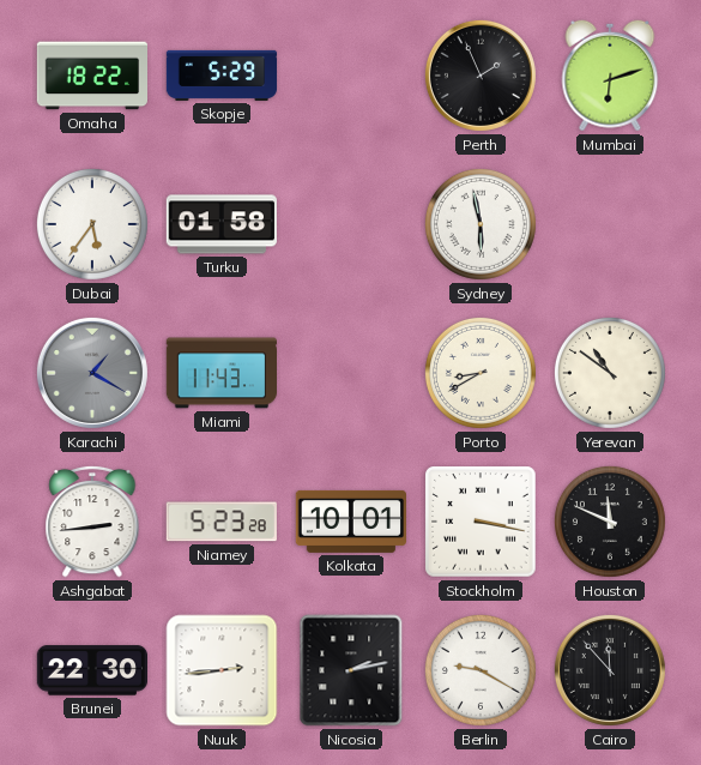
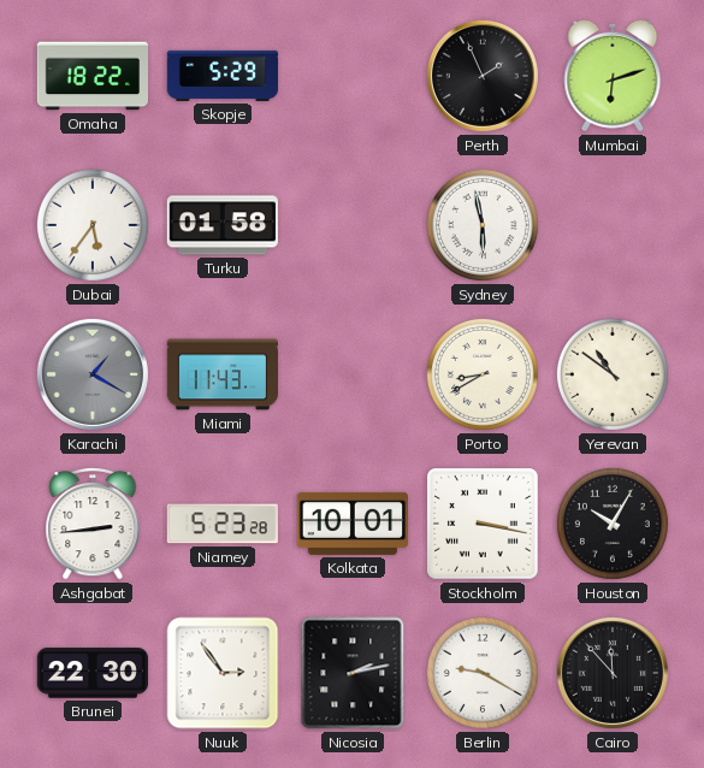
Houston: 11:49 -> 10:05
Nuuk: 2:44 -> 2:54
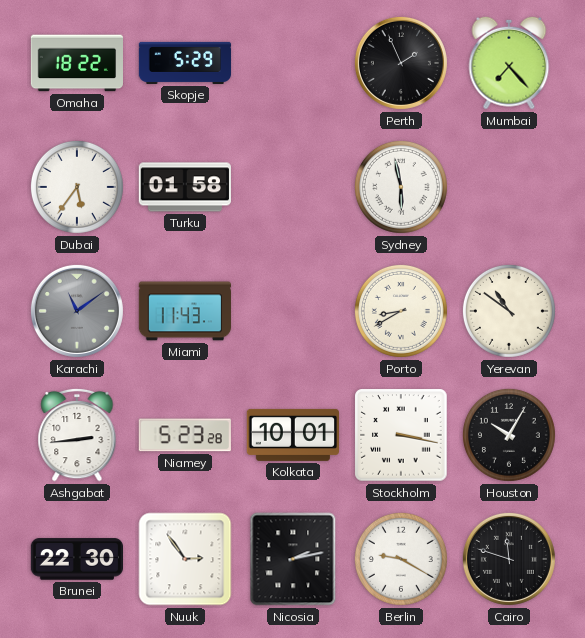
Mumbai: 6:12 -> 7:23
Karachi: 1:20 -> 11:09
Cairo: 11:53 -> 11:48
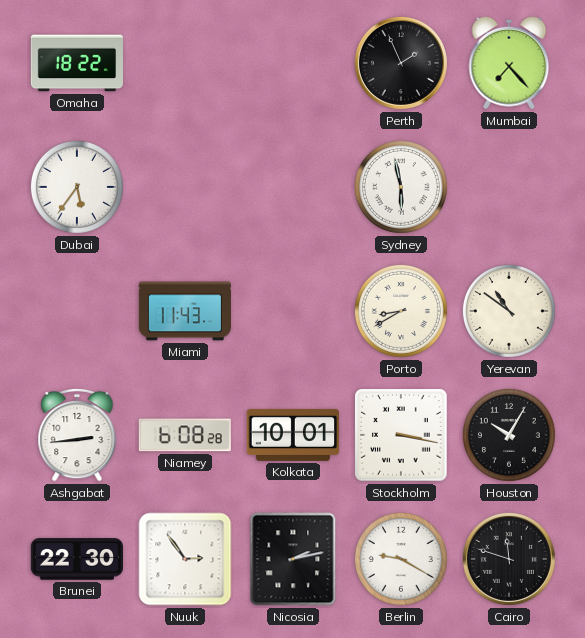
Skopje: 5:29 -> none
Turku: 01:58 -> none
Karachi: 11:09 -> none
Niamey: 5:23 -> 6:08
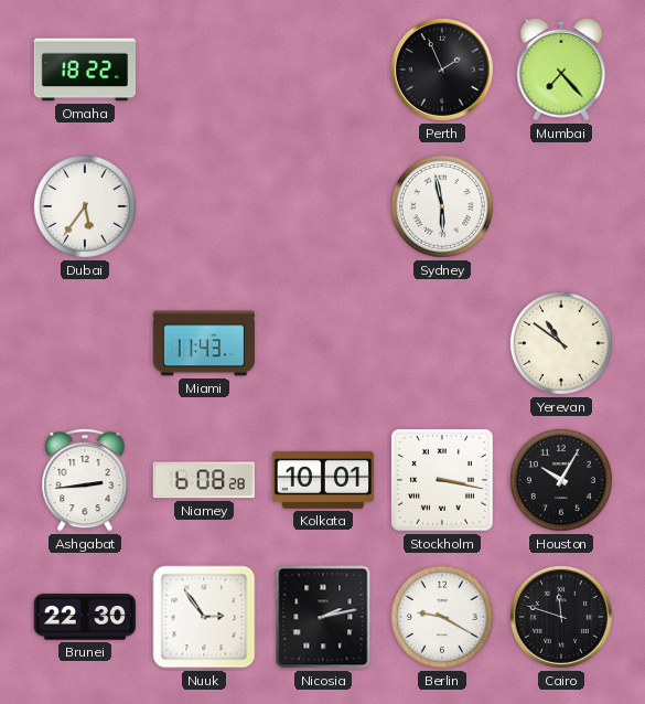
Porto: 8:40 -> none
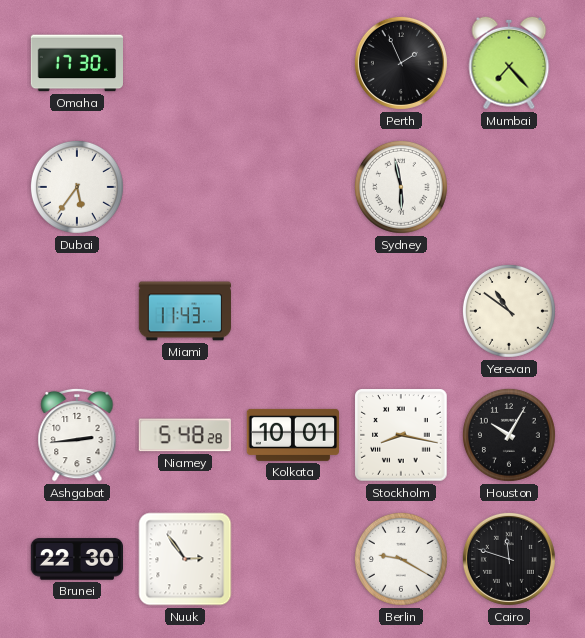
Omaha: 18:22 -> 17:30
Niamey: 6:08 -> 5:48
Stockholm: 3:17 -> 8:17
Nicosia: 2:13 -> none
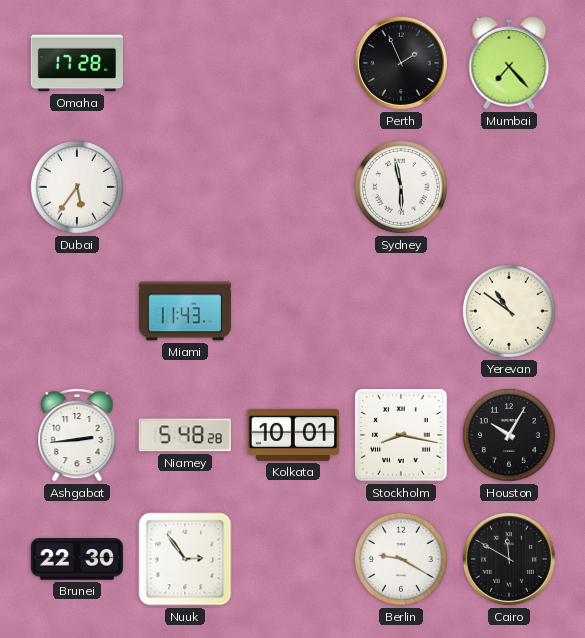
Omaha: 17:30 -> 17:28
Cairo: 11:48 -> 11:50
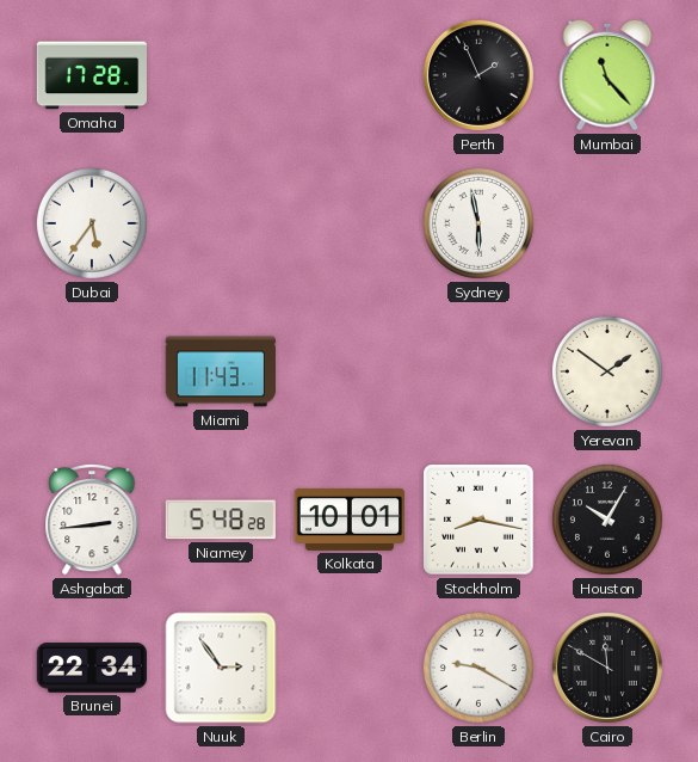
Mumbai: 7:23 -> 11:23
Yerevan: 10:51 -> 1:51
Brunei: 22:30 -> 22:34
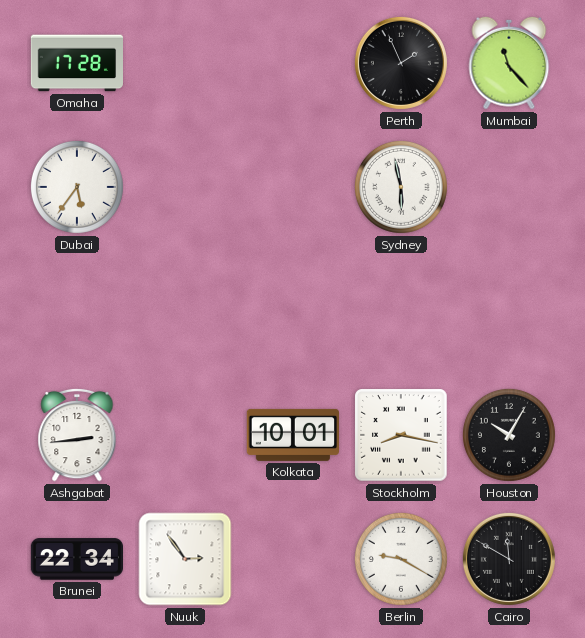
Miami: 11:43 -> none
Yerevan: 1:51 -> none
Niamey: 5:48 -> none
